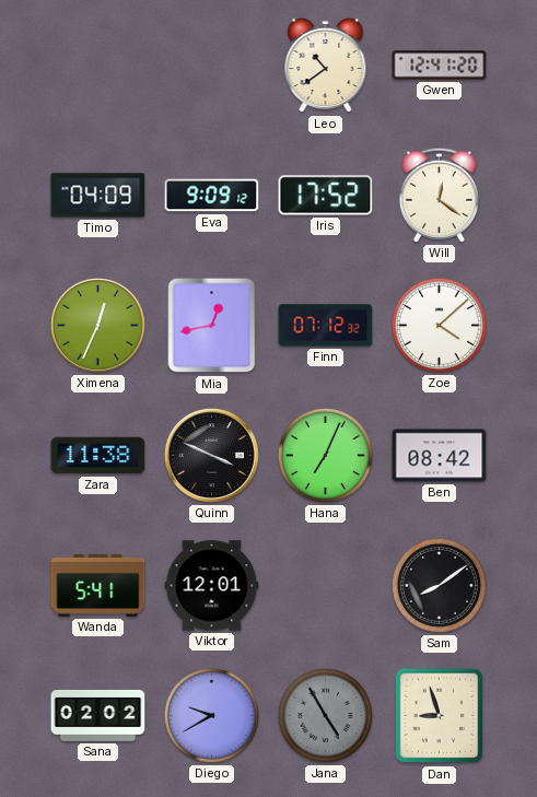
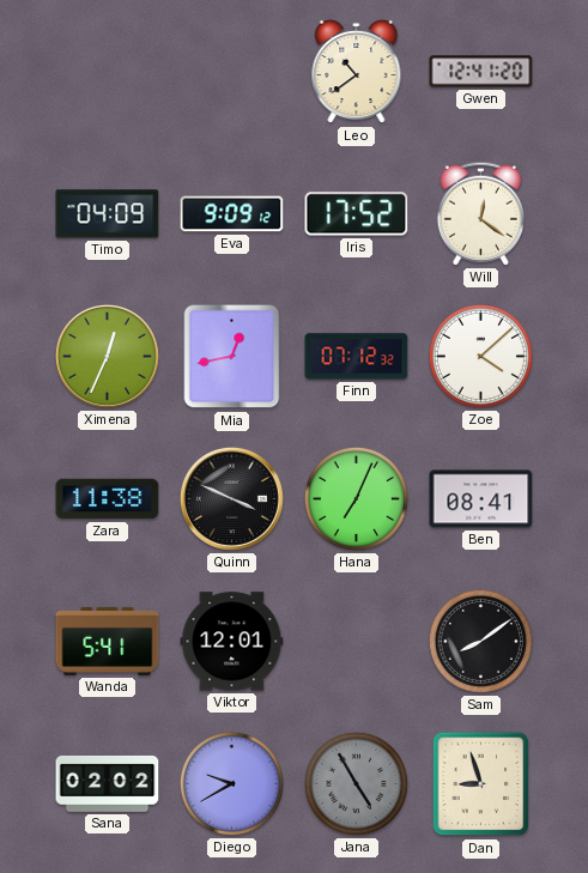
Ben: 08:42 -> 08:41
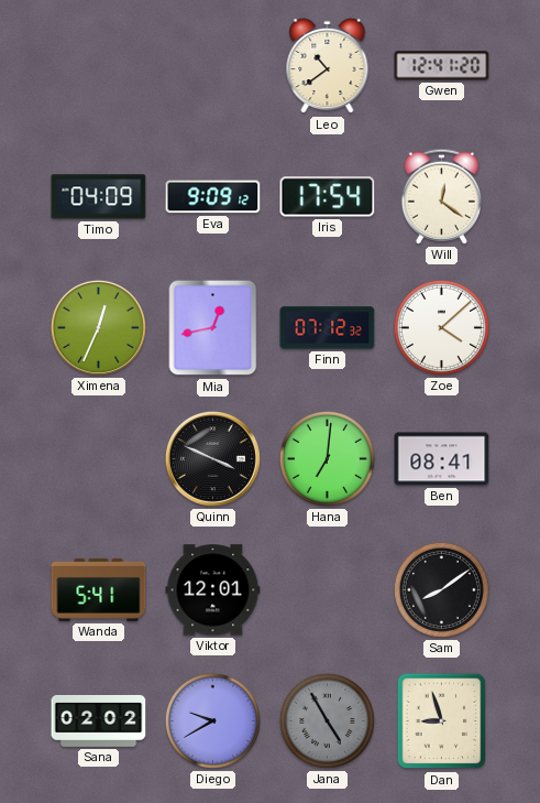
Iris: 17:52 -> 17:54
Zara: 11:38 -> none
Hana: 7:04 -> 7:01
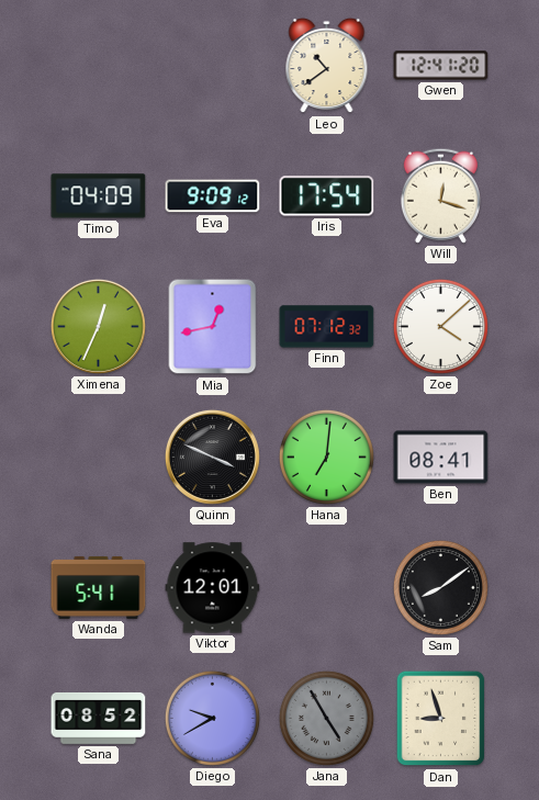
Will: 12:21 -> 12:18
Sana: 02:02 -> 08:52
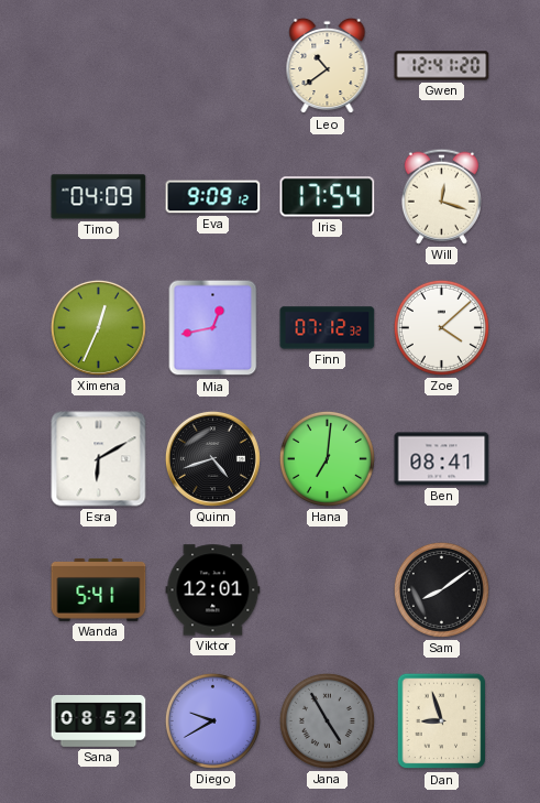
Esra: none -> 6:10
Quinn: 3:49 -> 4:42
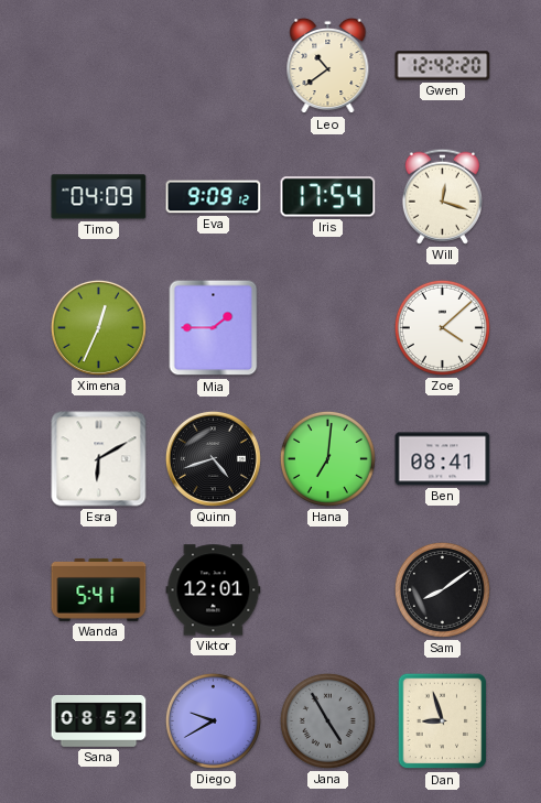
Gwen: 12:41 -> 12:42
Mia: 12:43 -> 1:45
Finn: 07:12 -> none
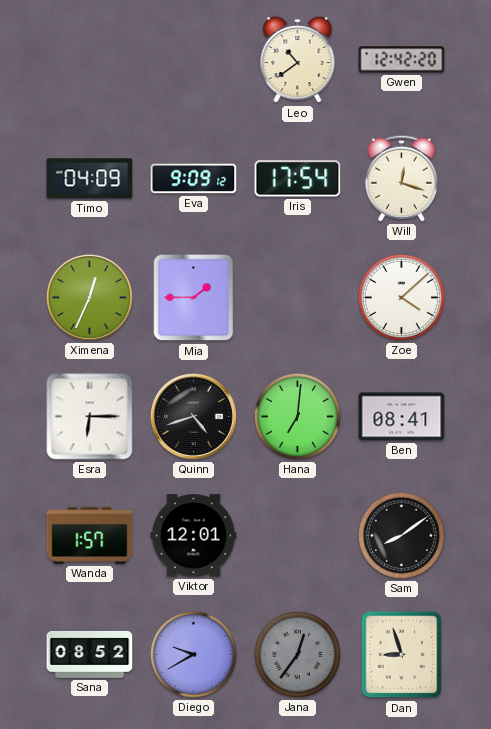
Esra: 6:10 -> 6:15
Wanda: 5:41 -> 1:57
Jana: 4:55 -> 12:36
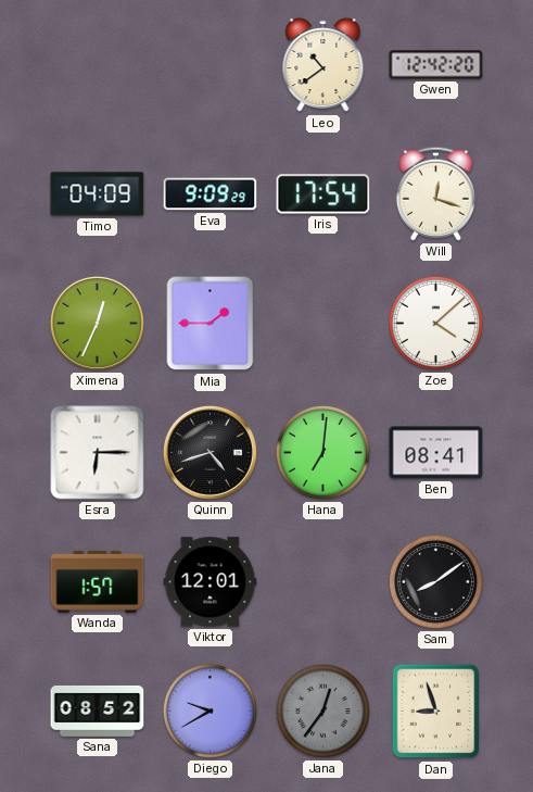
Eva: 9:09:12 -> 9:09:29
